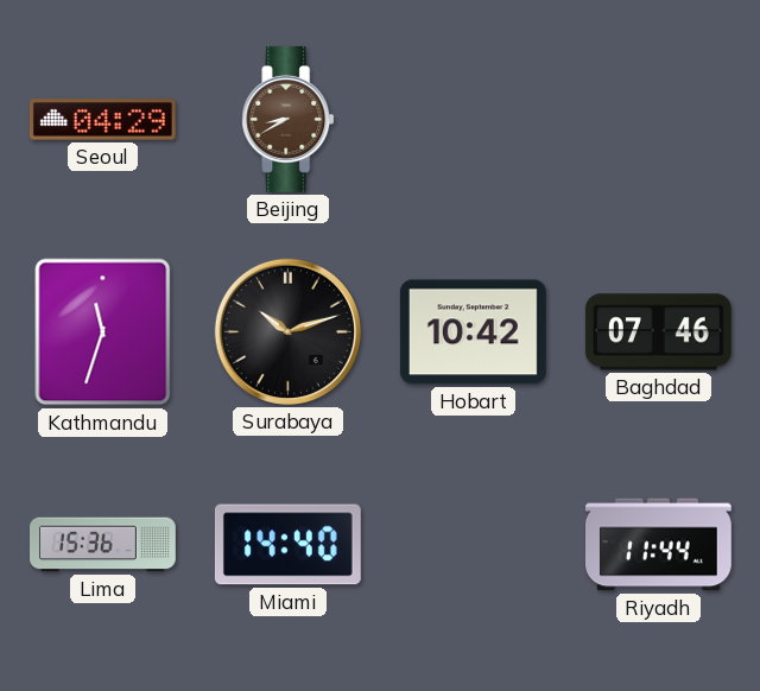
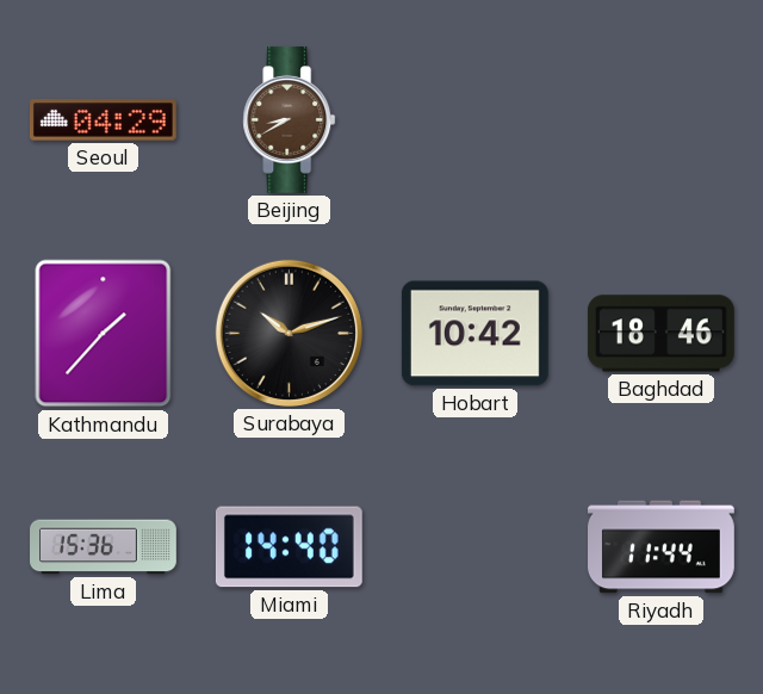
Kathmandu: 11:33 -> 1:37
Baghdad: 07:46 -> 18:46
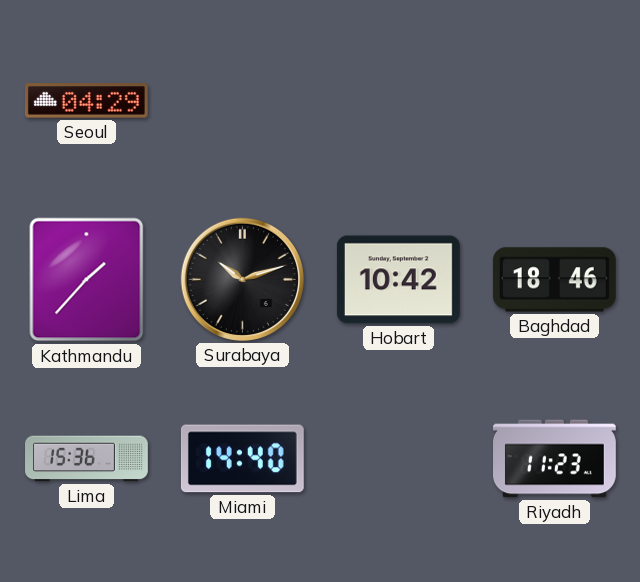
Beijing: 8:40 -> none
Riyadh: 11:44 -> 11:23
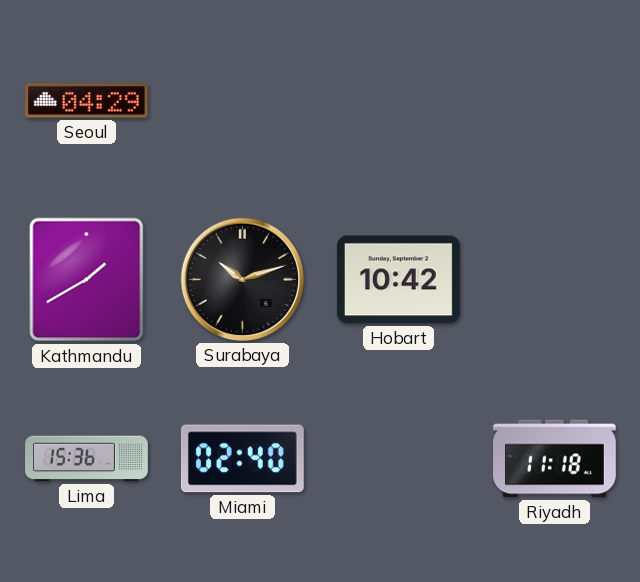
Kathmandu: 1:37 -> 1:40
Baghdad: 18:46 -> none
Miami: 14:40 -> 02:40
Riyadh: 11:23 -> 11:18
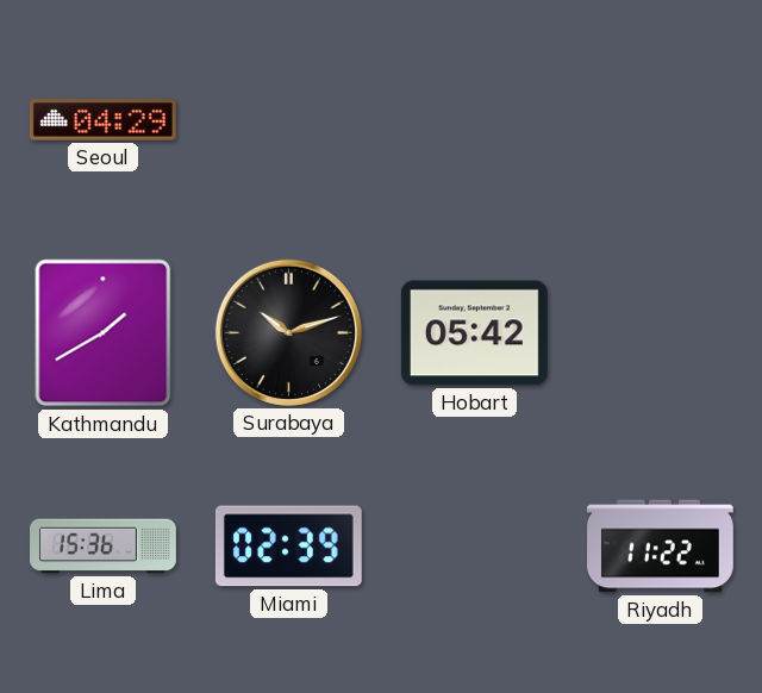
Hobart: 10:42 -> 05:42
Miami: 02:40 -> 02:39
Riyadh: 11:18 -> 11:22
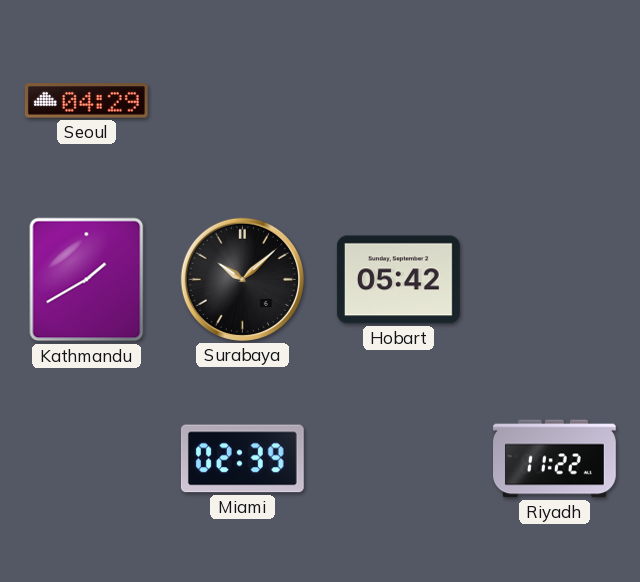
Surabaya: 10:12 -> 10:08
Lima: 15:36 -> none
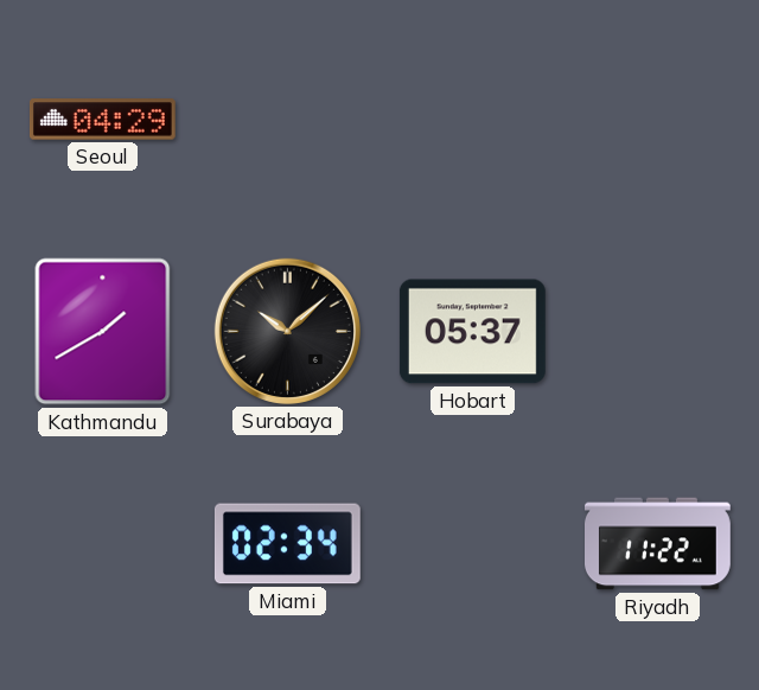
Hobart: 05:42 -> 05:37
Miami: 02:39 -> 02:34
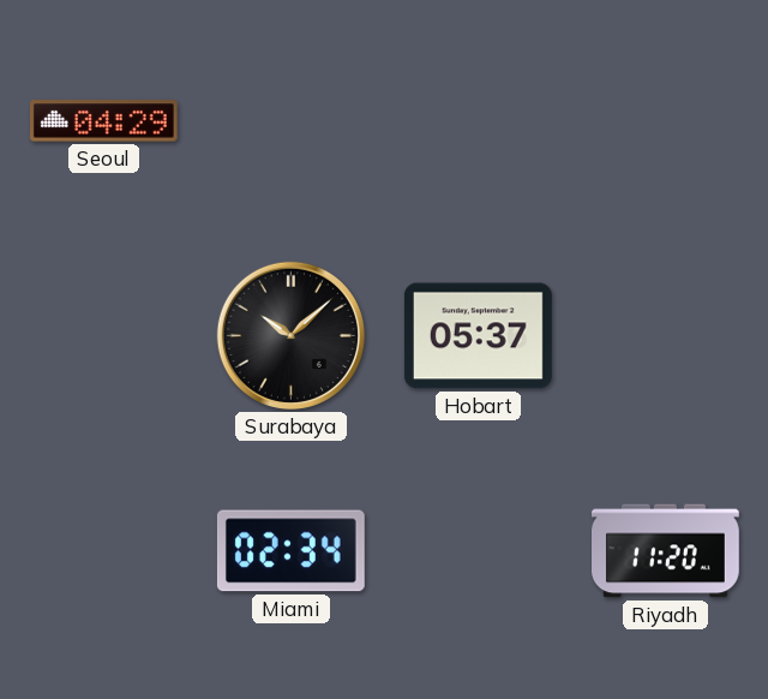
Kathmandu: 1:40 -> none
Riyadh: 11:22 -> 11:20
